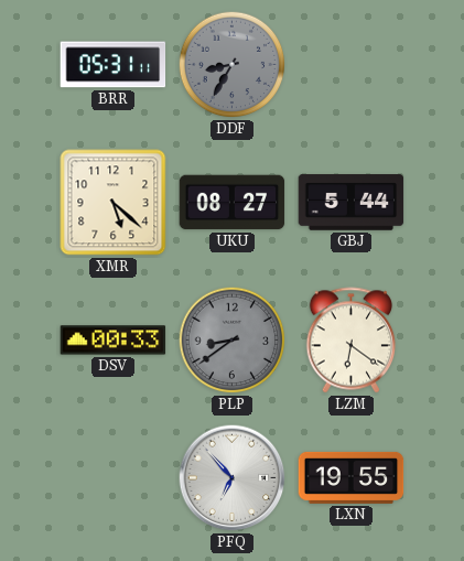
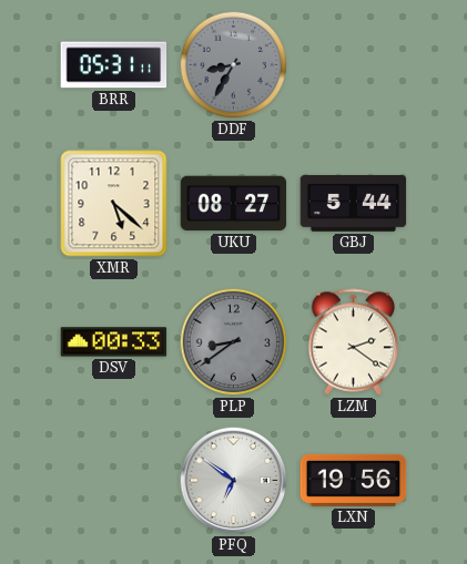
LZM: 6:21 -> 2:21
PFQ: 6:53 -> 6:51
LXN: 19:55 -> 19:56
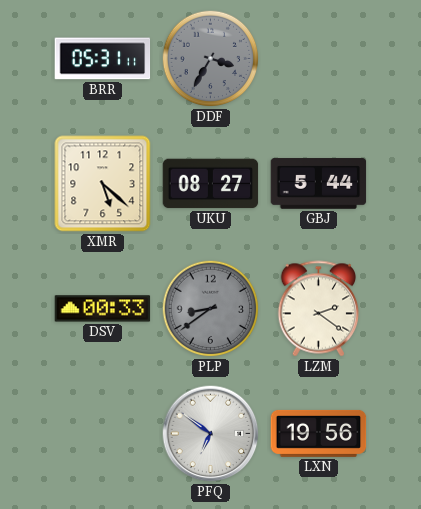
DDF: 8:35 -> 3:35
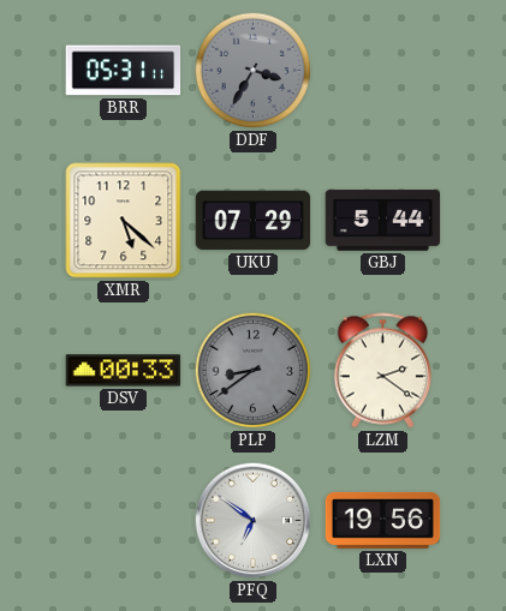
UKU: 08:27 -> 07:29
